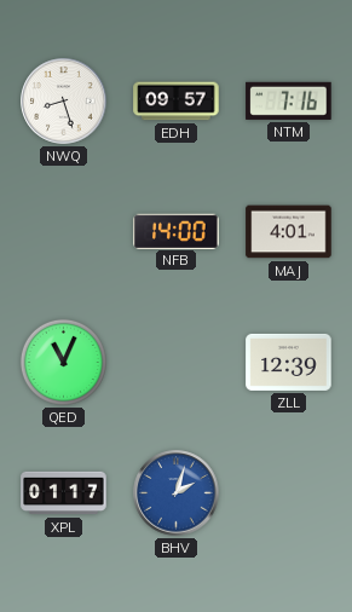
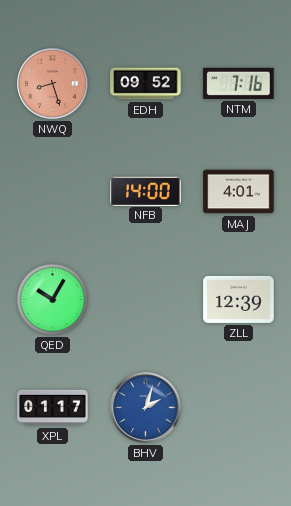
NWQ dial: white -> salmon
EDH: 09:57 -> 09:52
QED: 11:04 -> 10:05
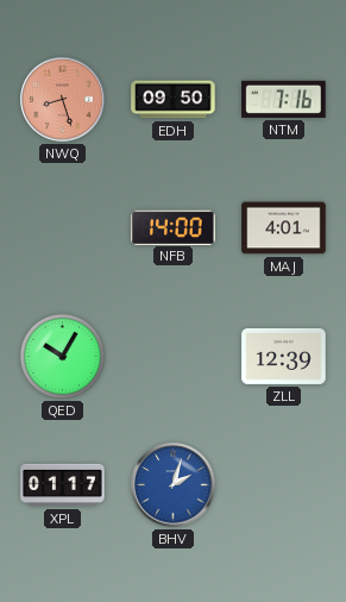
EDH: 09:52 -> 09:50
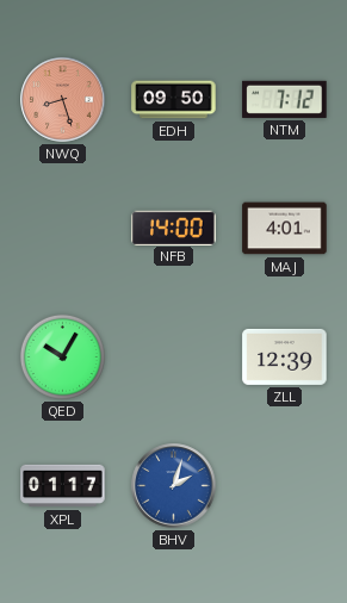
NTM: 7:16 -> 7:12
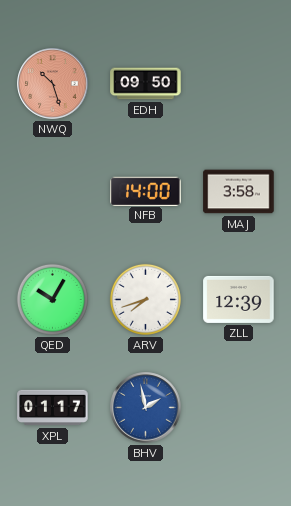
NWQ: 8:27 -> 10:27
NTM: 7:12 -> none
MAJ: 4:01 -> 3:58
ARV: none -> 7:42
BHV: 2:03 -> 1:58
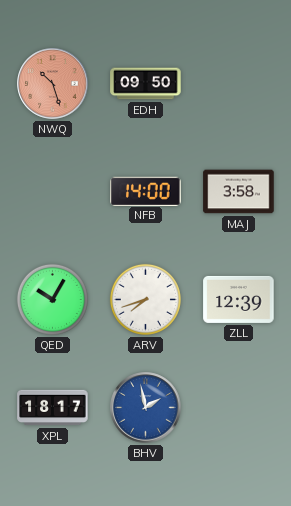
XPL: 01:17 -> 18:17
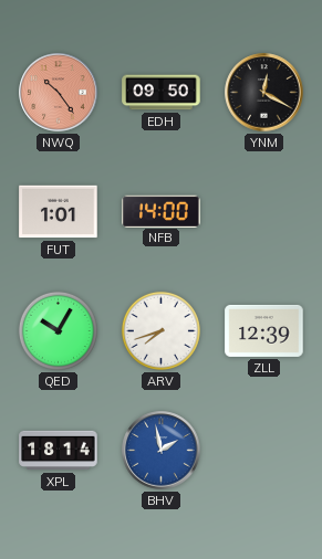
NWQ: 10:27 -> 10:24
YNM: none -> 12:20
FUT: none -> 1:01
MAJ: 3:58 -> none
XPL: 18:17 -> 18:14
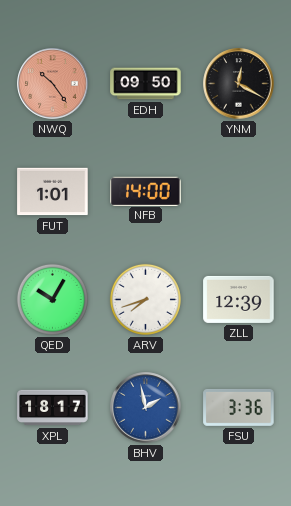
XPL: 18:14 -> 18:17
FSU: none -> 3:36
